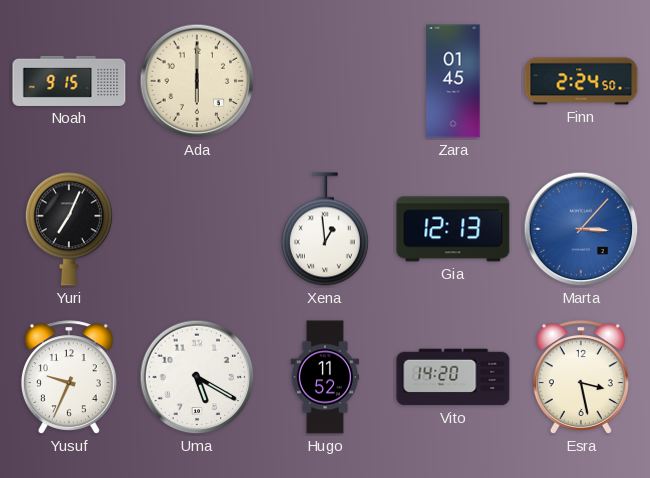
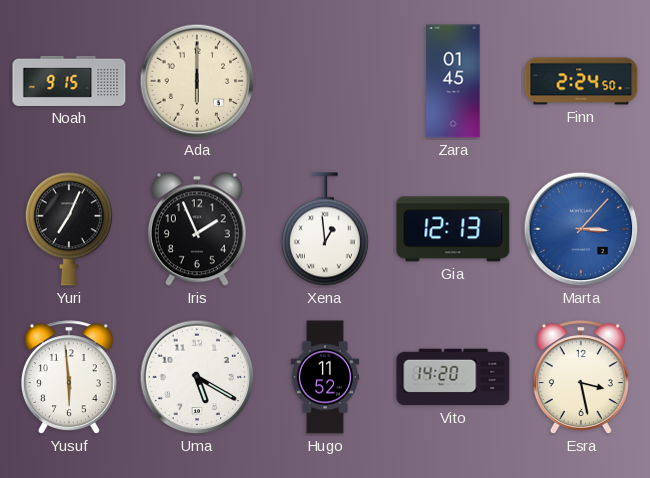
Iris: none -> 1:56
Yusuf: 9:34 -> 5:59
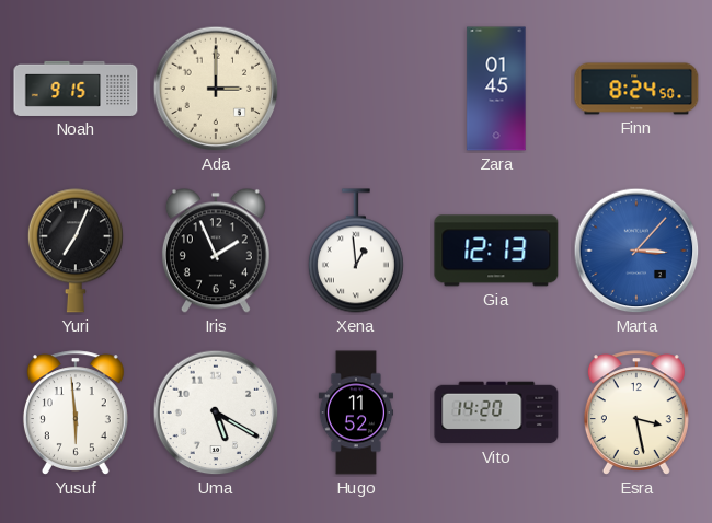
Ada: 6:00 -> 3:00
Finn: 2:24 -> 8:24
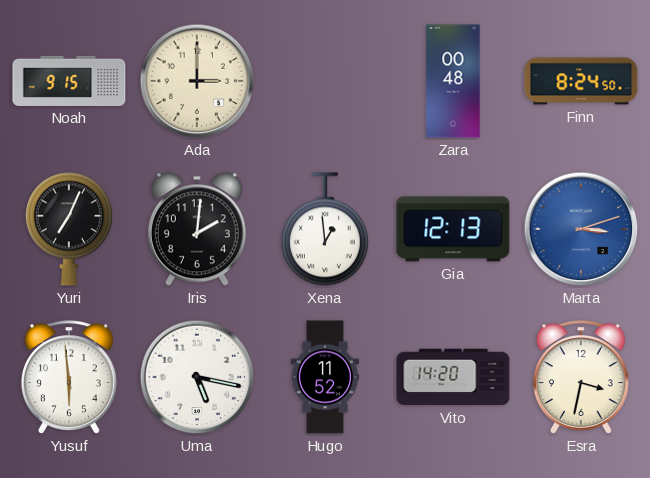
Zara: 01:45 -> 00:48
Iris: 1:56 -> 2:01
Marta: 3:07 -> 3:12
Uma: 5:20 -> 5:17
Esra: 3:28 -> 3:32
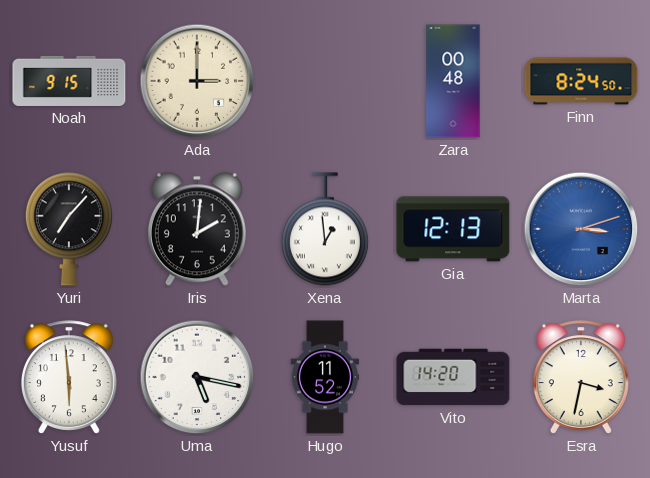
Yuri: 7:04 -> 7:07
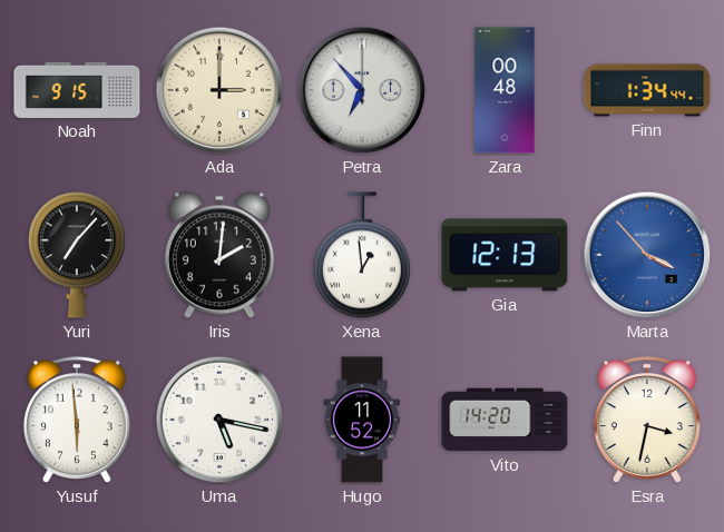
Petra: none -> 6:53
Finn: 8:24 -> 1:34
Marta: 3:12 -> 3:53
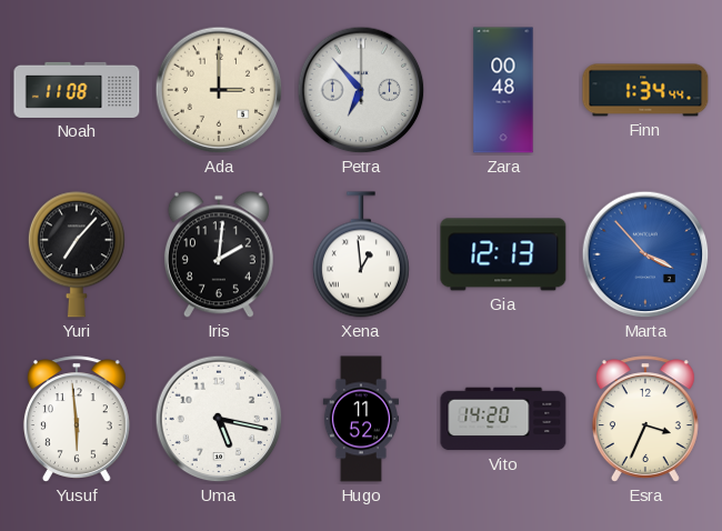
Noah: 9:15 -> 11:08
Esra: 3:32 -> 3:34
